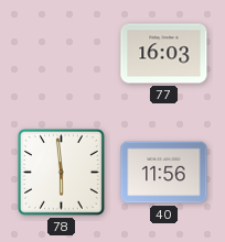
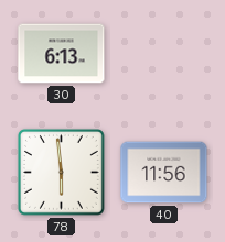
30: none -> 6:13
77: 16:03 -> none
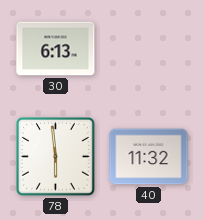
40: 11:56 -> 11:32
